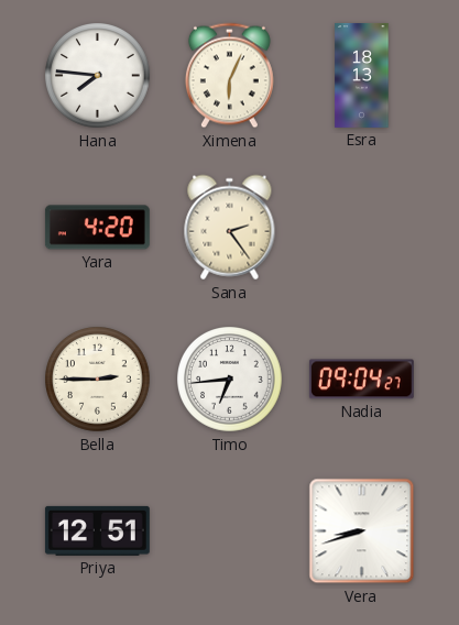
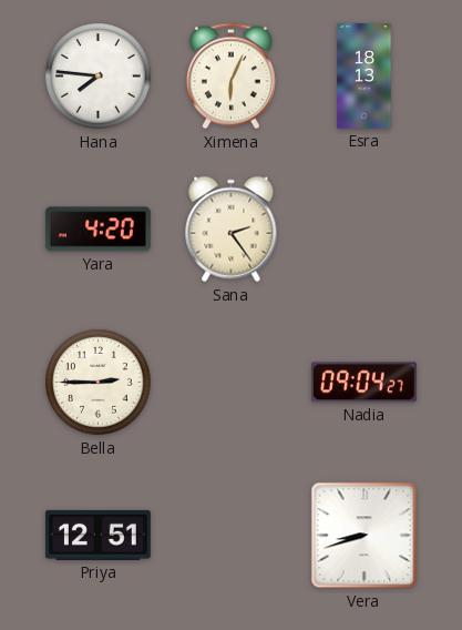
Timo: 6:44 -> none
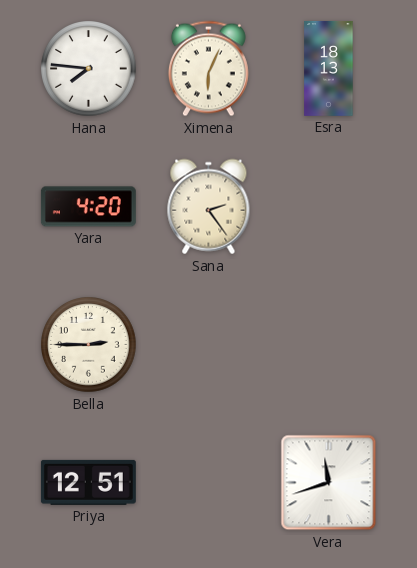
Nadia: 09:04 -> none
Vera: 8:42 -> 11:42
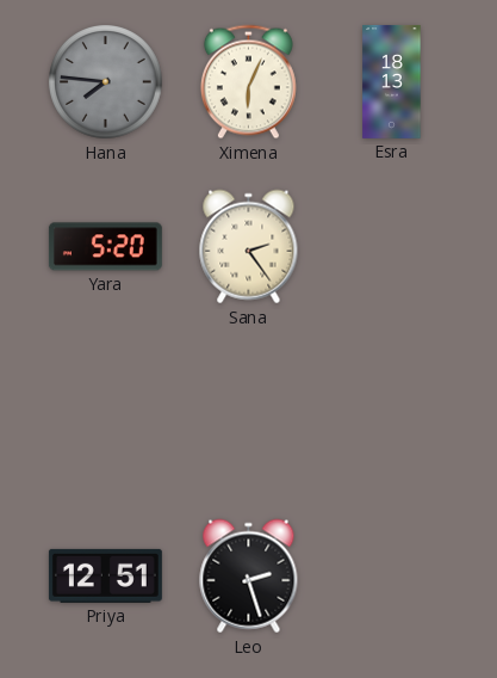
Hana dial: white -> grey
Yara: 4:20 -> 5:20
Bella: 2:45 -> none
Leo: none -> 2:27
Vera: 11:42 -> none
